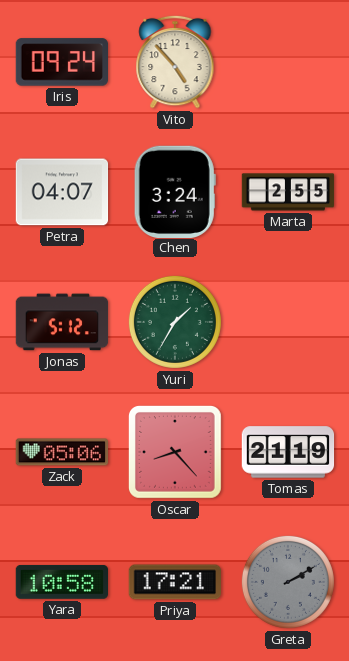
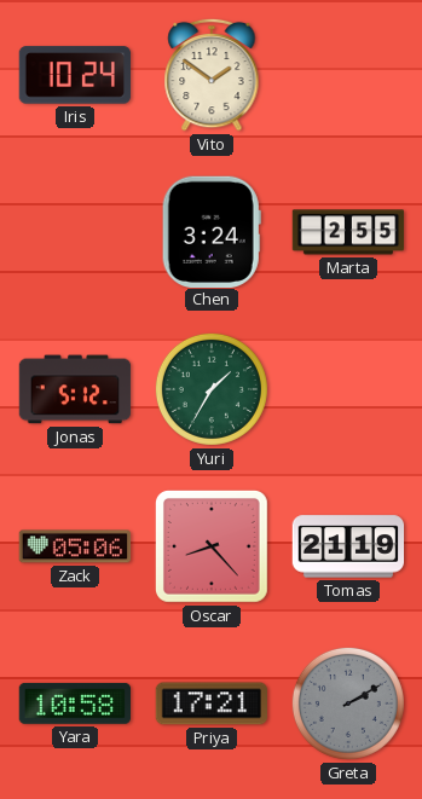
Iris: 09:24 -> 10:24
Vito: 4:53 -> 1:51
Petra: 04:07 -> none
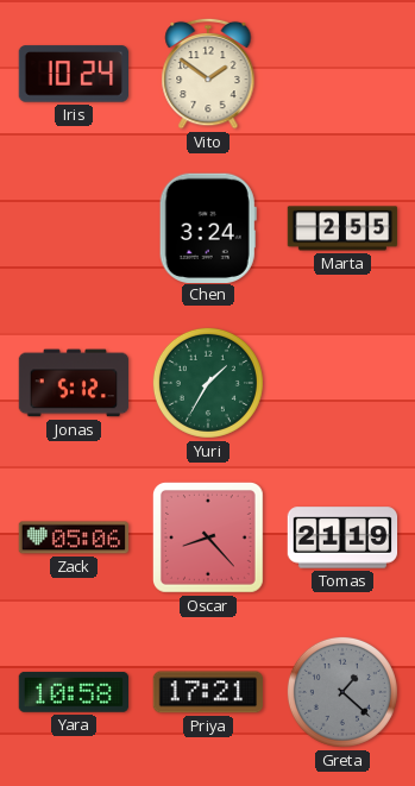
Greta: 2:10 -> 1:22
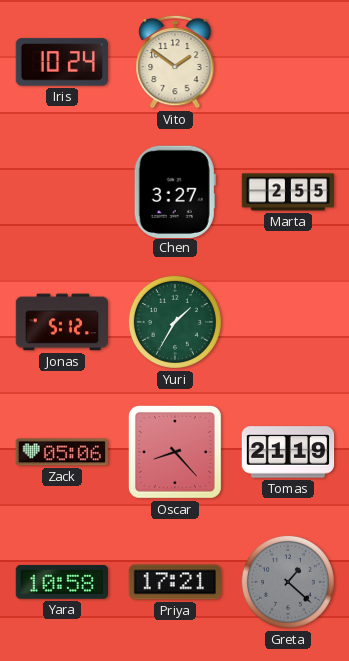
Chen: 3:24 -> 3:27
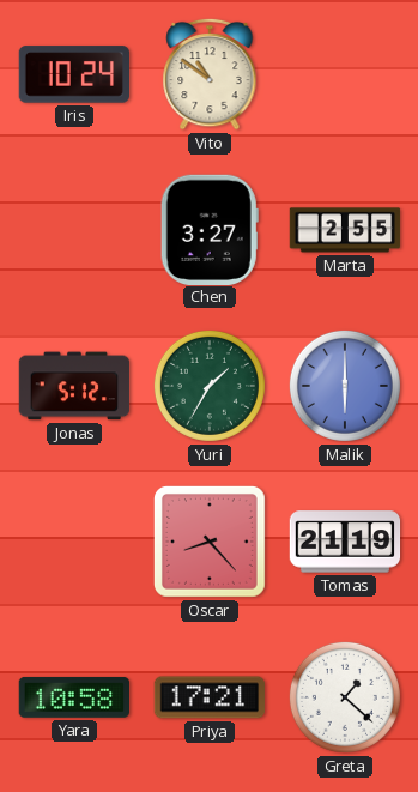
Vito: 1:51 -> 10:51
Malik: none -> 6:00
Zack: 05:06 -> none
Greta dial: grey -> white
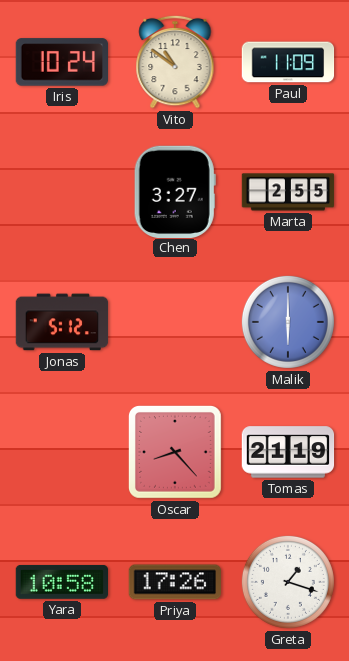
Paul: none -> 11:09
Yuri: 1:35 -> none
Priya: 17:21 -> 17:26
Greta: 1:22 -> 1:18
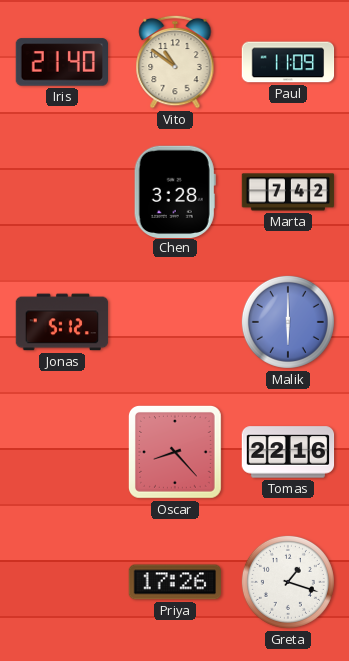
Iris: 10:24 -> 21:40
Chen: 3:27 -> 3:28
Marta: 2:55 -> 7:42
Tomas: 21:19 -> 22:16
Yara: 10:58 -> none
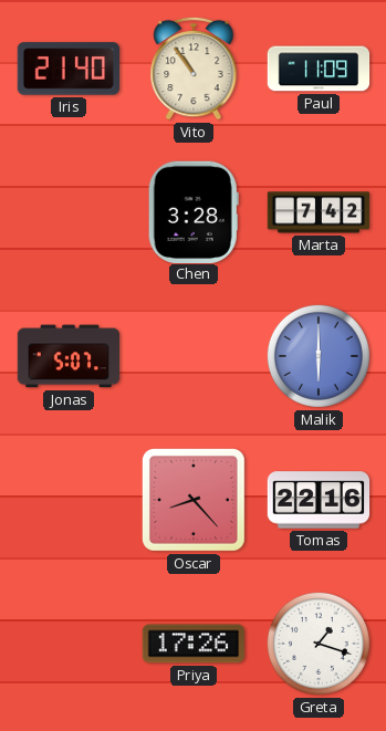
Vito: 10:51 -> 10:54
Jonas: 5:12 -> 5:07
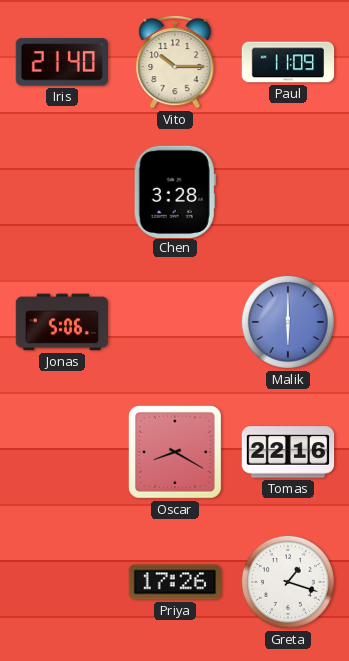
Vito: 10:54 -> 10:15
Marta: 7:42 -> none
Jonas: 5:07 -> 5:06
Oscar: 8:23 -> 8:20
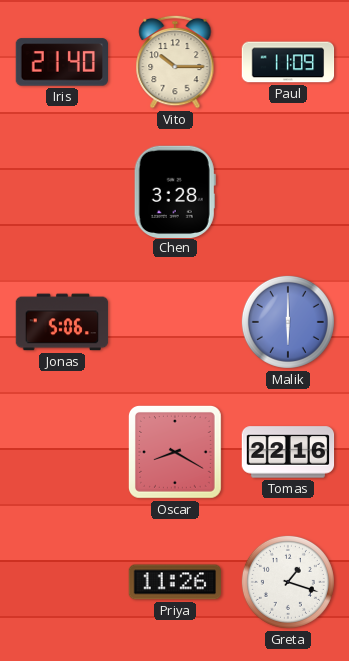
Priya: 17:26 -> 11:26
